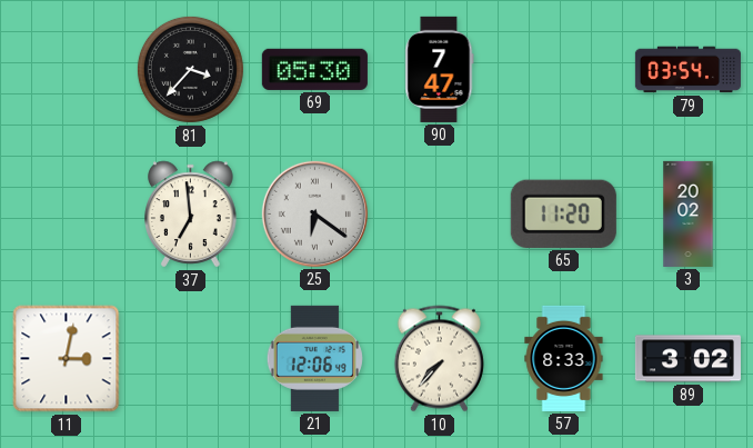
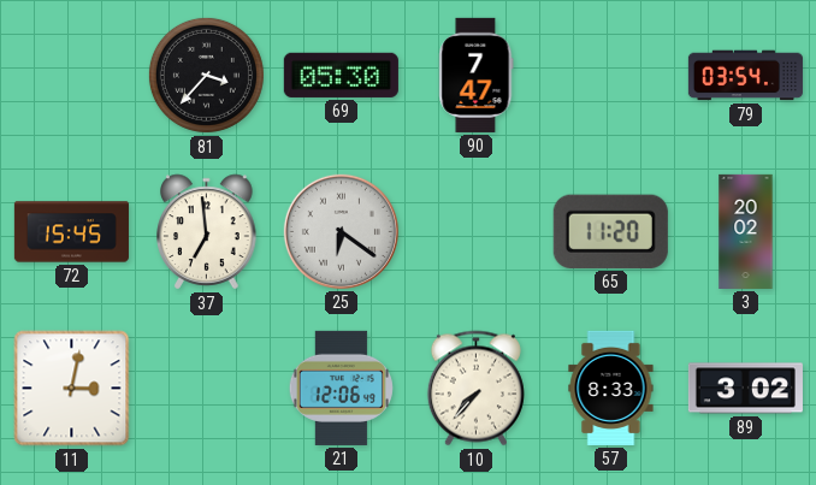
72: none -> 15:45
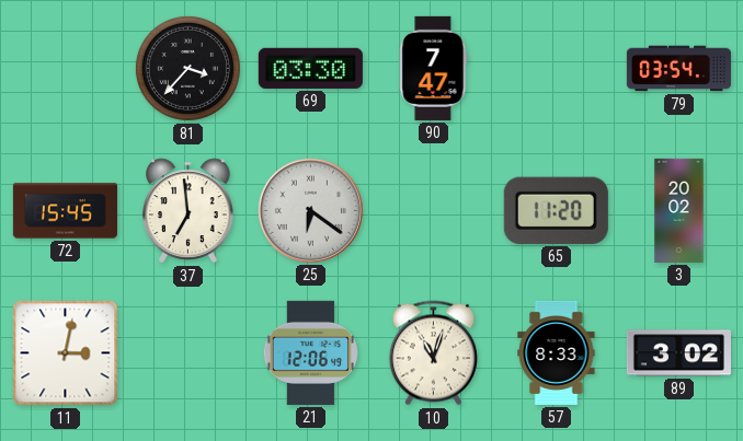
69: 05:30 -> 03:30
10: 7:37 -> 11:03
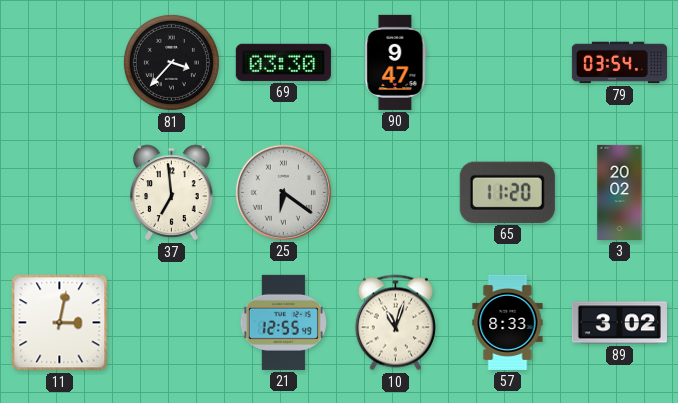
90: 7:47 -> 9:47
72: 15:45 -> none
21: 12:06 -> 12:55
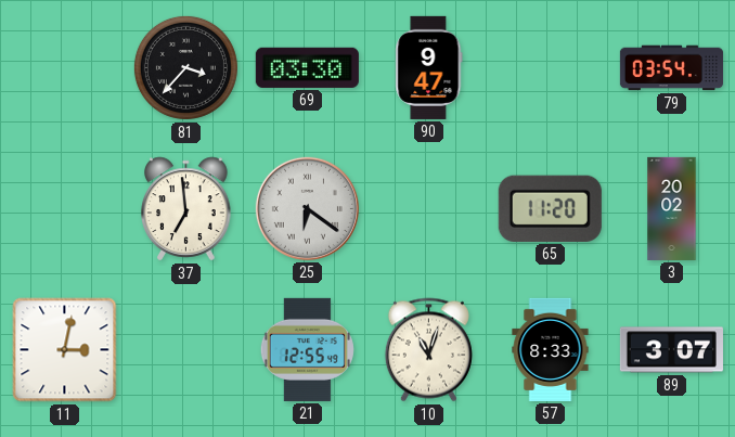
89: 3:02 -> 3:07
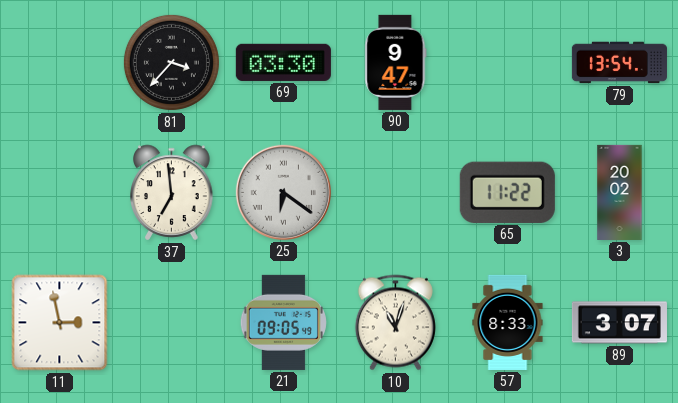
79: 03:54 -> 13:54
65: 11:20 -> 11:22
11: 3:02 -> 2:58
21: 12:55 -> 09:05
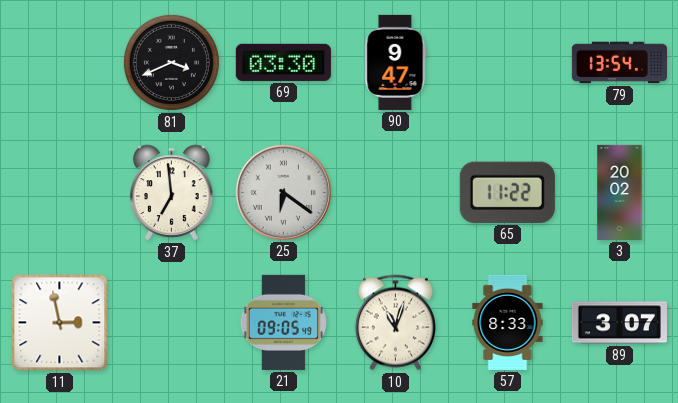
81: 3:37 -> 3:41
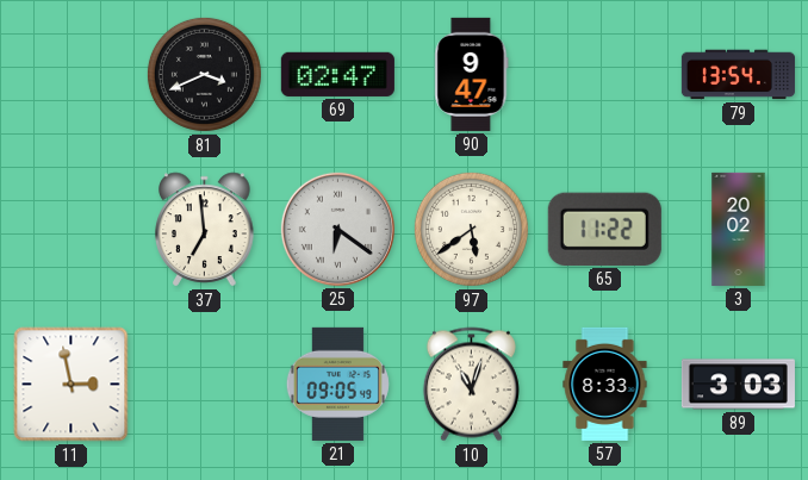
69: 03:30 -> 02:47
97: none -> 5:39
89: 3:07 -> 3:03
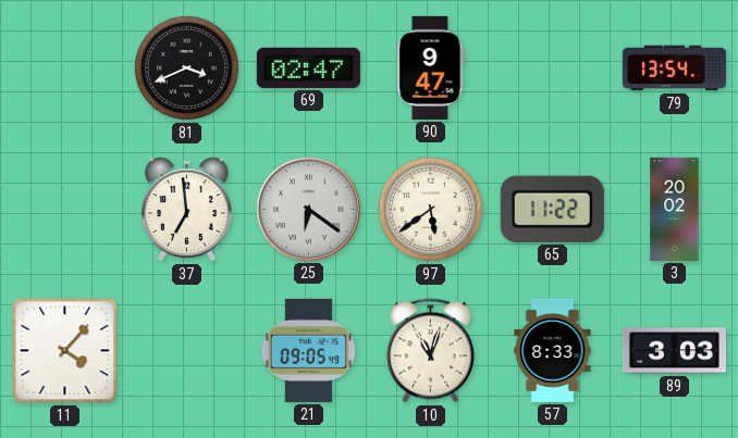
11: 2:58 -> 4:07
